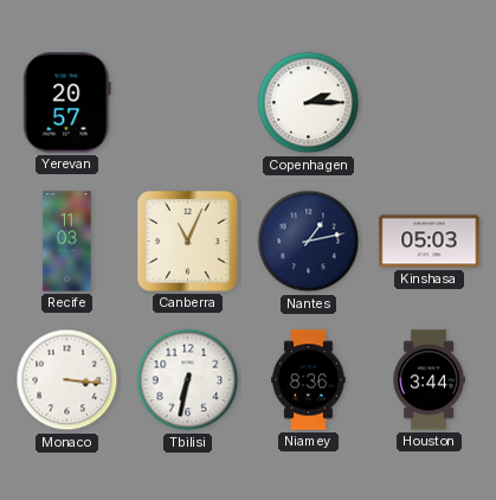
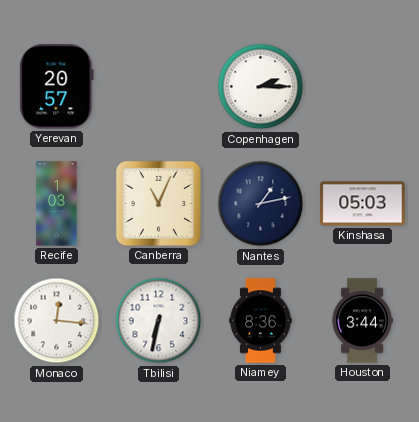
Recife: 11:03 -> 1:03
Monaco: 3:16 -> 12:16
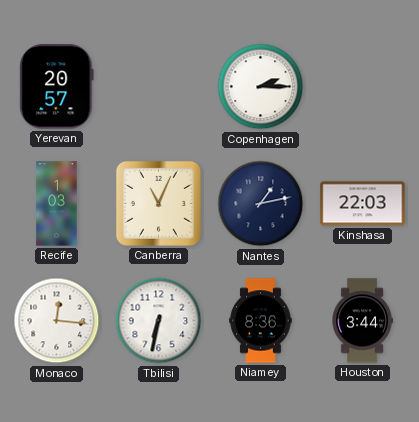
Kinshasa: 05:03 -> 22:03
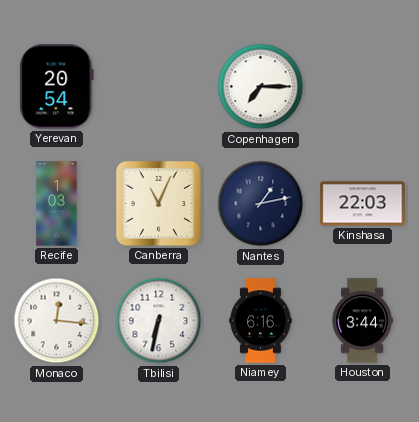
Yerevan: 20:57 -> 20:54
Copenhagen: 2:15 -> 7:15
Niamey: 8:36 -> 6:16
